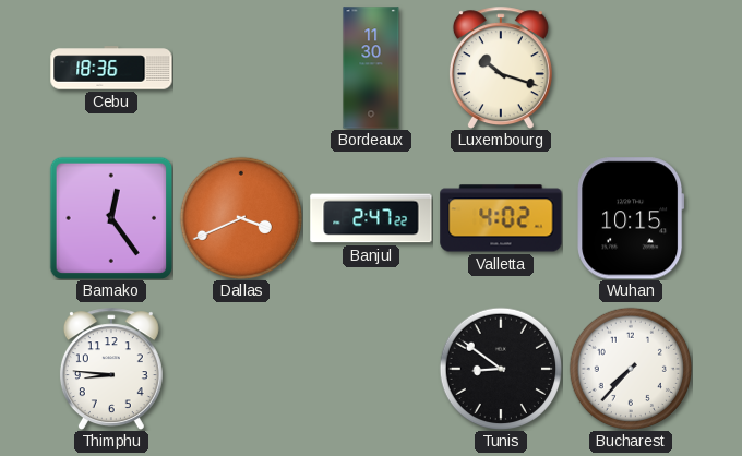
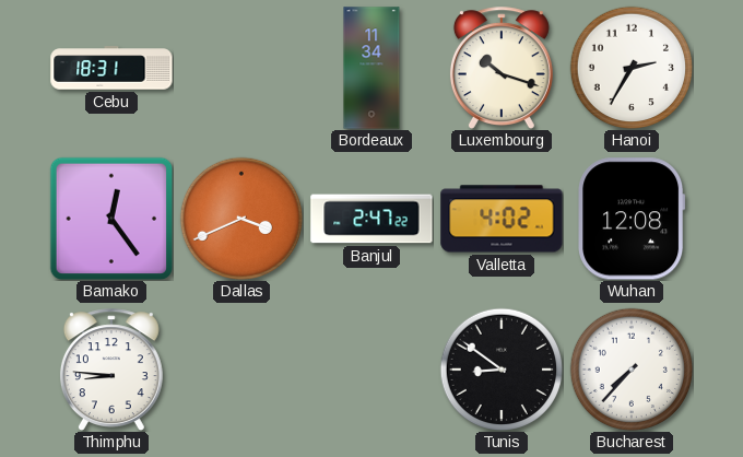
Cebu: 18:36 -> 18:31
Bordeaux: 11:30 -> 11:34
Hanoi: none -> 2:35
Wuhan: 10:15 -> 12:08
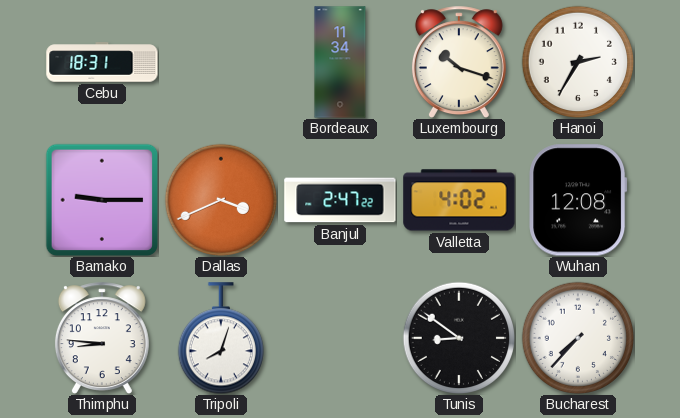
Bamako: 12:24 -> 9:15
Tripoli: none -> 8:03
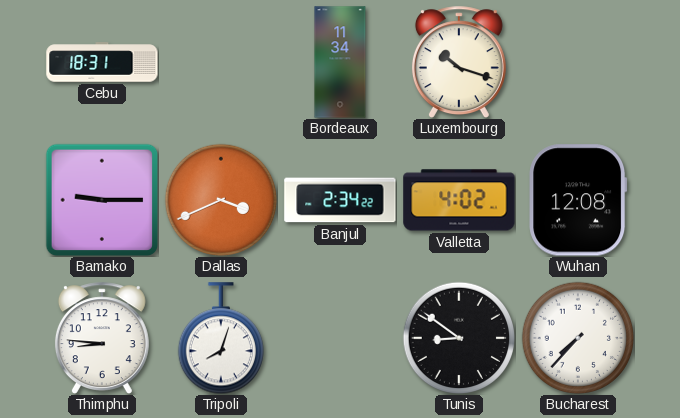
Hanoi: 2:35 -> none
Banjul: 2:47 -> 2:34
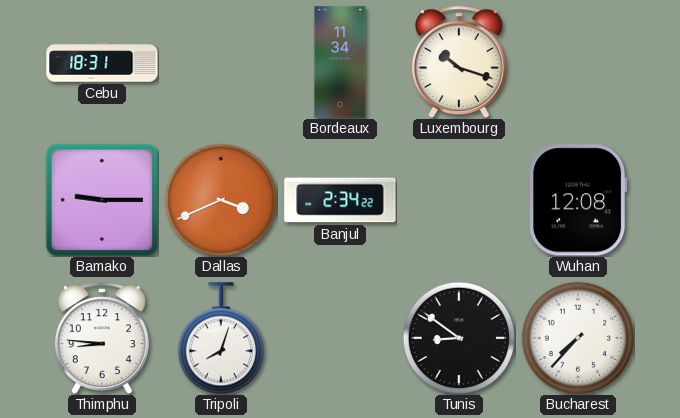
Valletta: 4:02 -> none
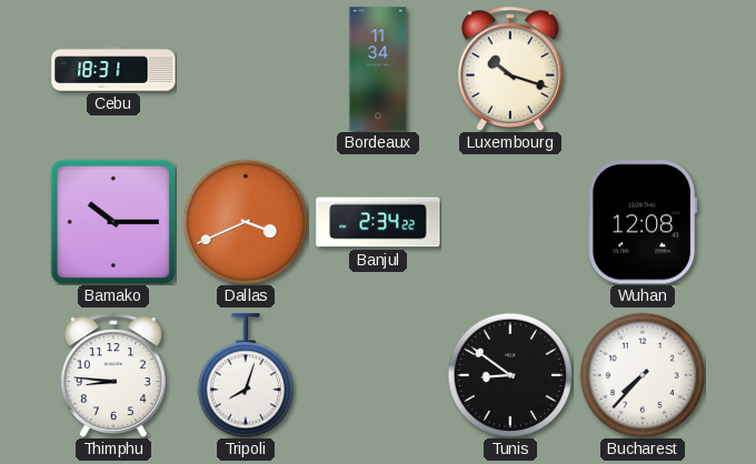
Bamako: 9:15 -> 10:15
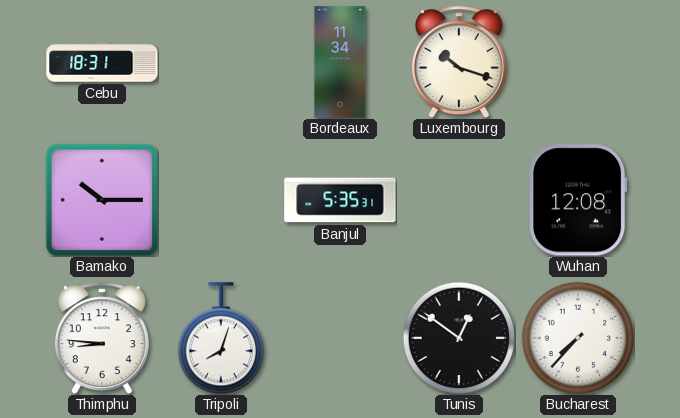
Dallas: 3:41 -> none
Banjul: 2:34 -> 5:35
Tunis: 8:51 -> 12:51
